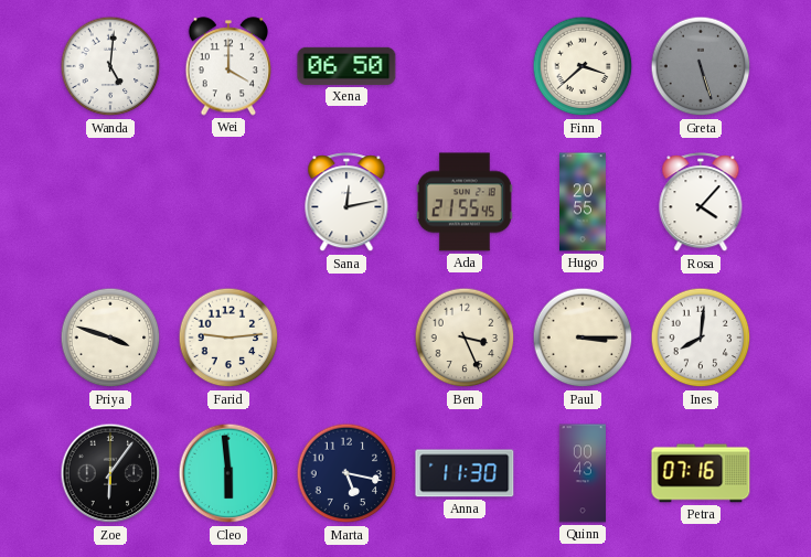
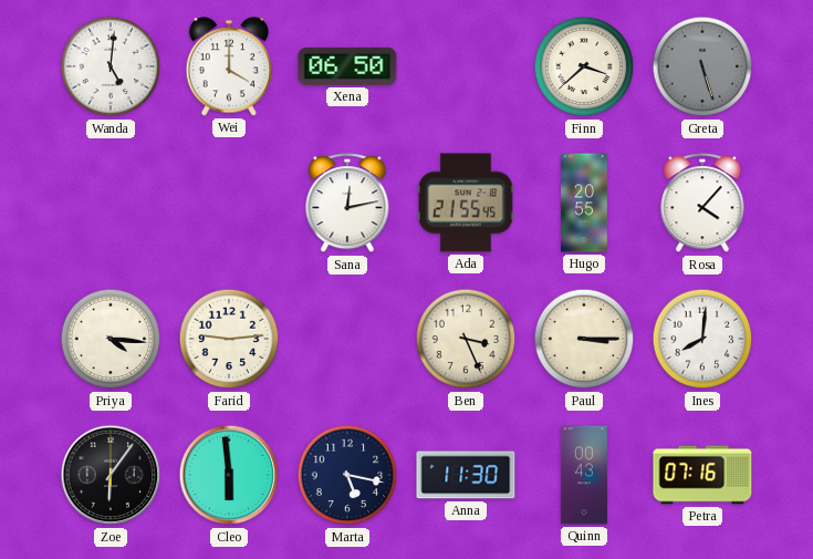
Priya: 3:48 -> 4:16
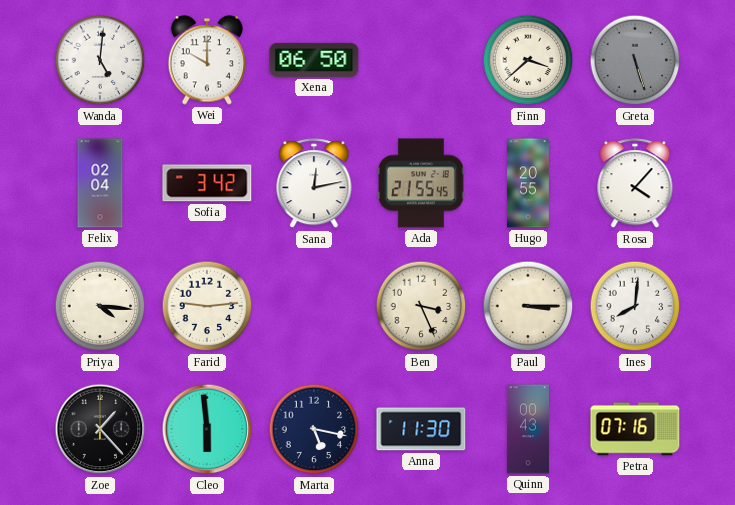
Wei: 4:00 -> 10:00
Felix: none -> 02:04
Sofia: none -> 3:42
Zoe: 6:06 -> 1:23
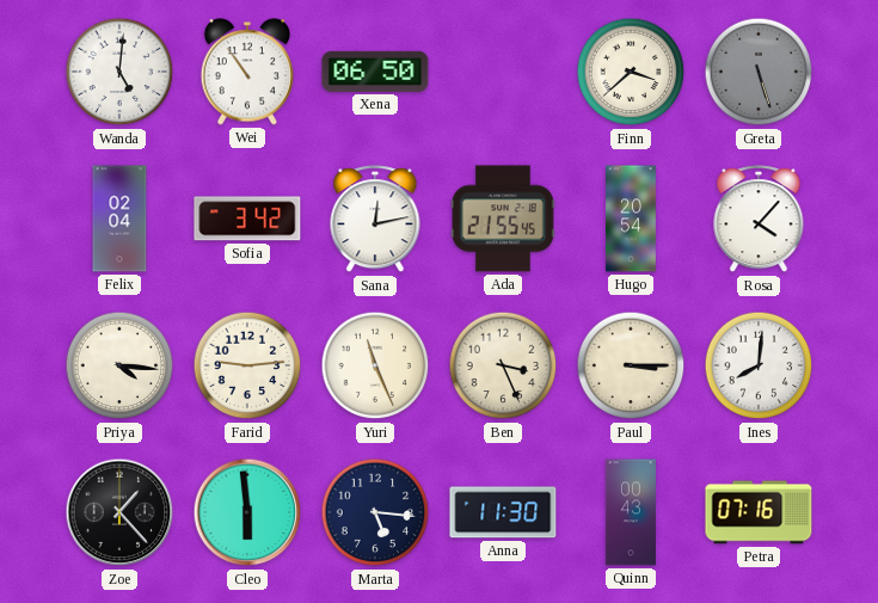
Wei: 10:00 -> 10:54
Hugo: 20:55 -> 20:54
Yuri: none -> 11:26
Marta: 5:17 -> 5:16
